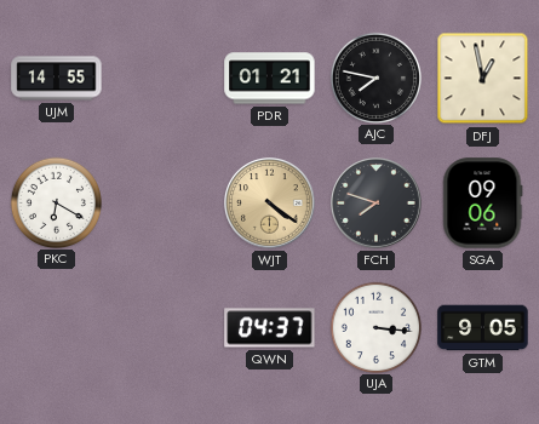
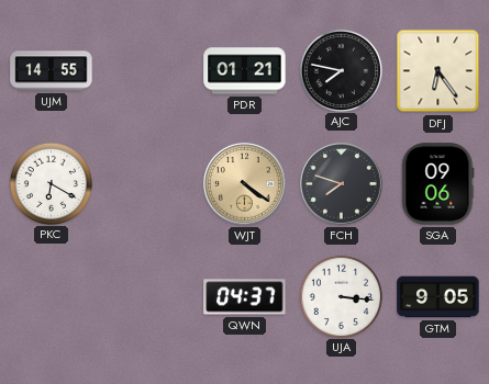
DFJ: 12:58 -> 6:24
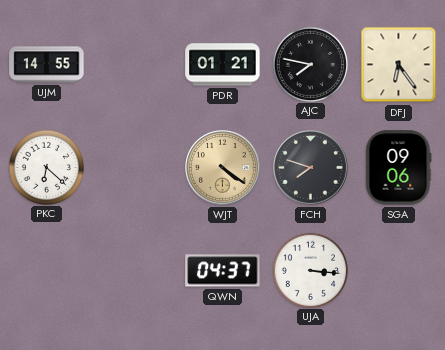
PKC: 6:20 -> 6:22
GTM: 9:05 -> none
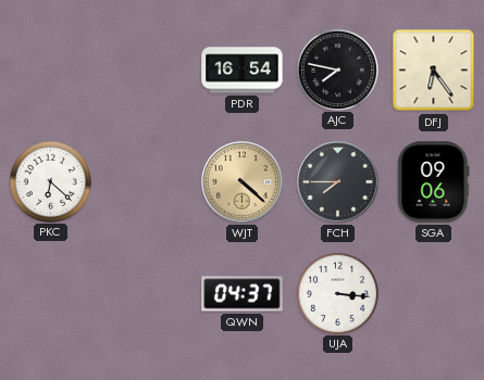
UJM: 14:55 -> none
PDR: 01:21 -> 16:54
WJT: 4:21 -> 4:22
FCH: 7:48 -> 7:45
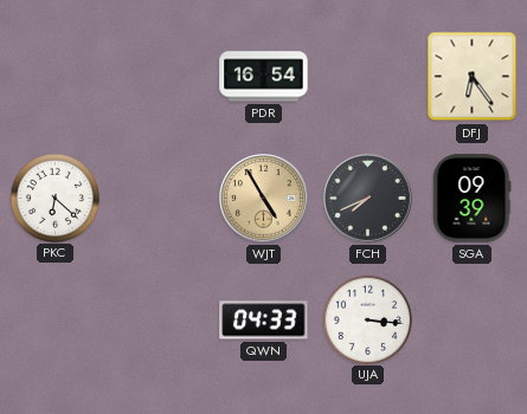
AJC: 7:47 -> none
WJT: 4:22 -> 4:55
FCH: 7:45 -> 7:41
SGA: 09:06 -> 09:39
QWN: 04:37 -> 04:33
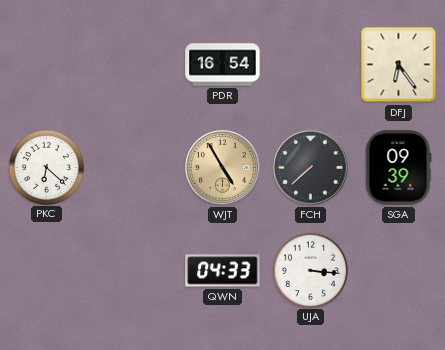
FCH: 7:41 -> 7:38
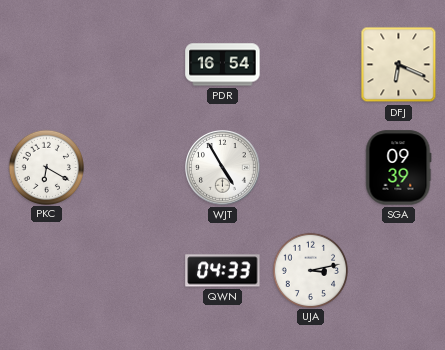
DFJ: 6:24 -> 6:19
PKC: 6:22 -> 6:20
WJT dial: champagne -> white
FCH: 7:38 -> none
UJA: 3:16 -> 3:13
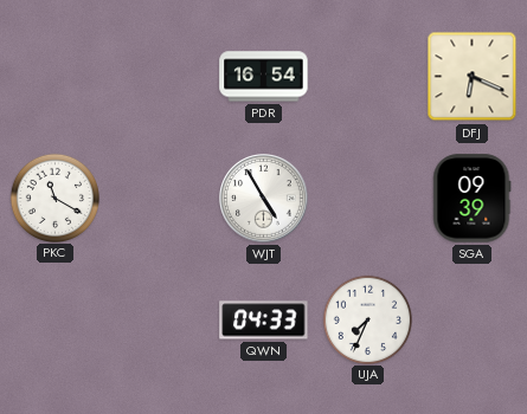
PKC: 6:20 -> 11:20
UJA: 3:13 -> 7:34
